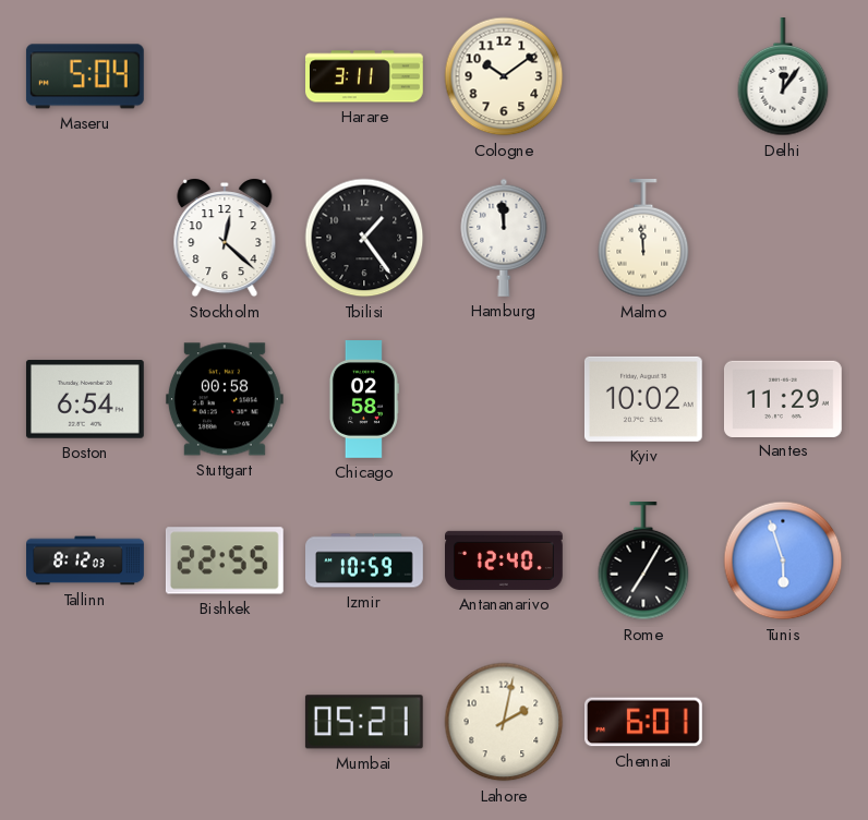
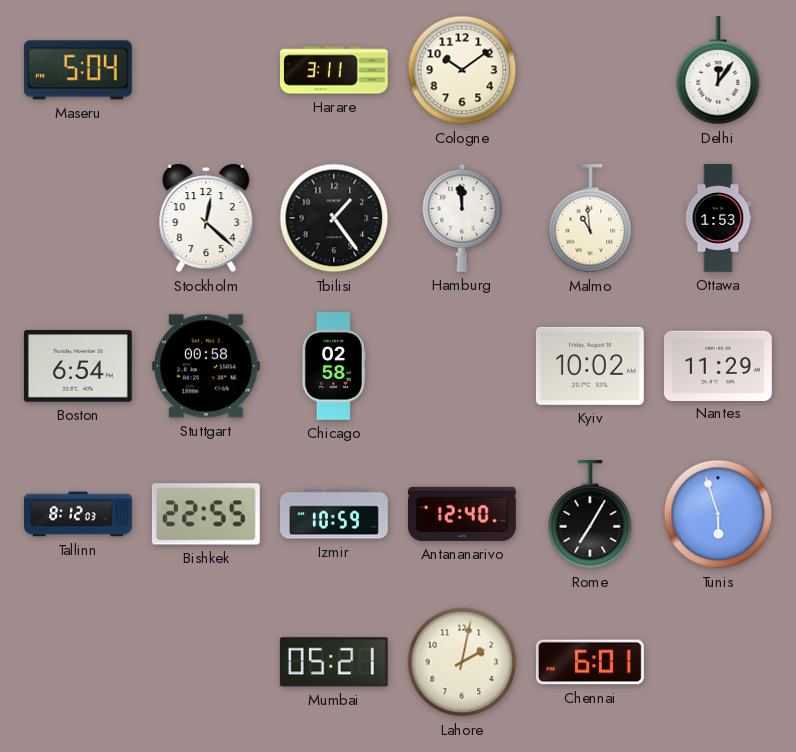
Malmo: 11:59 -> 10:59
Ottawa: none -> 1:53
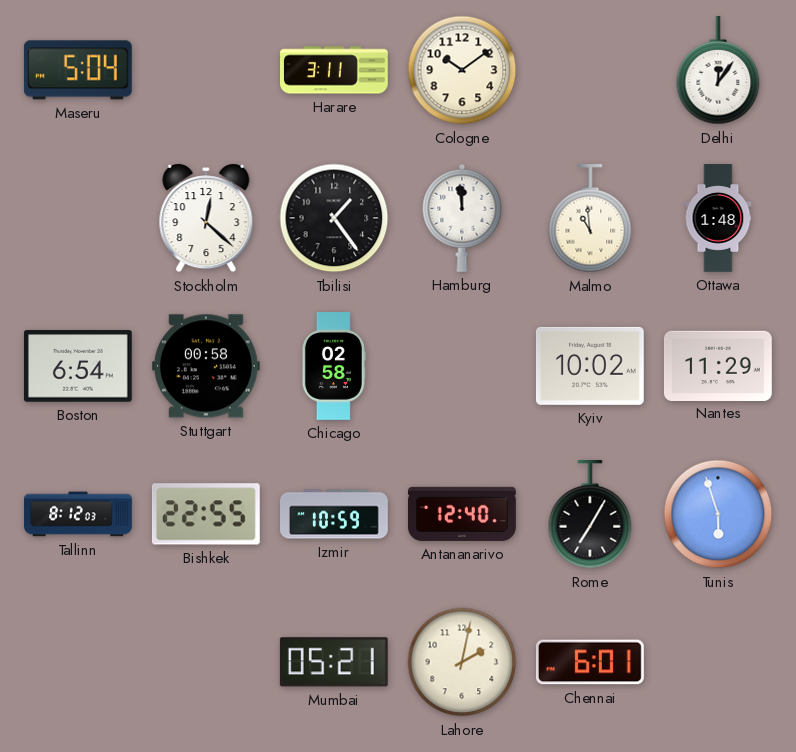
Ottawa: 1:53 -> 1:48
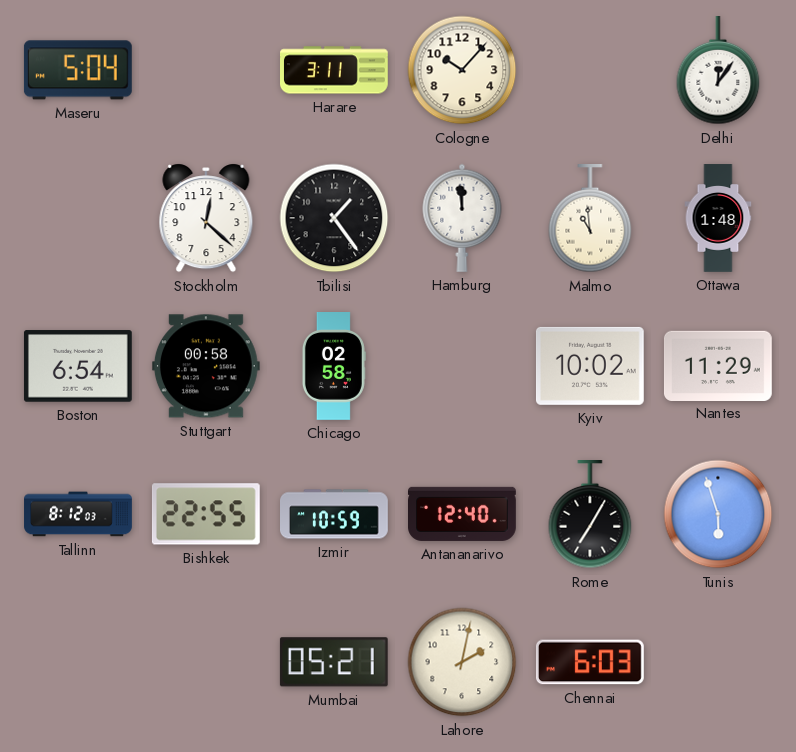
Cologne: 10:09 -> 10:07
Chennai: 6:01 -> 6:03
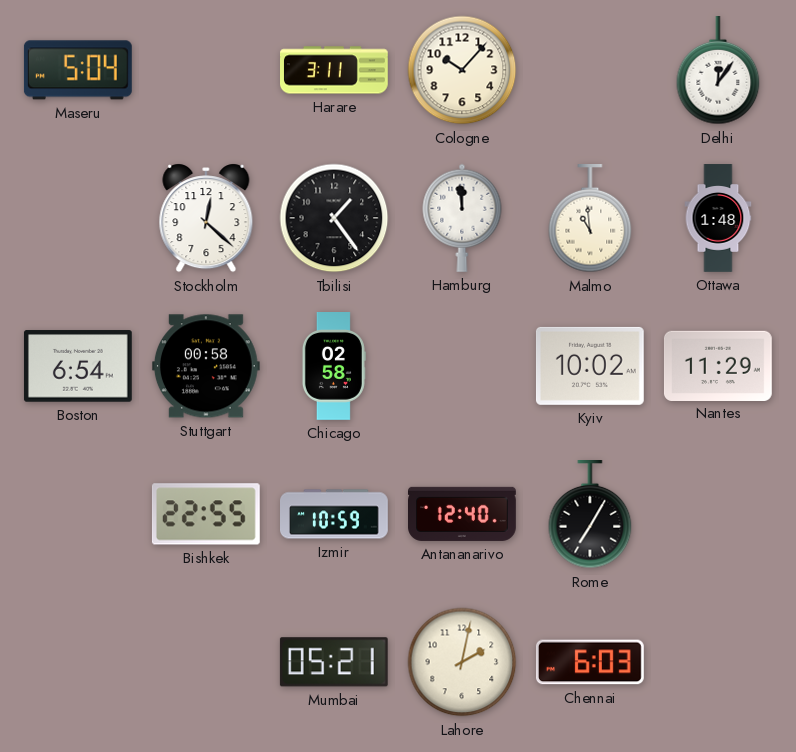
Tallinn: 8:12 -> none
Tunis: 5:57 -> none
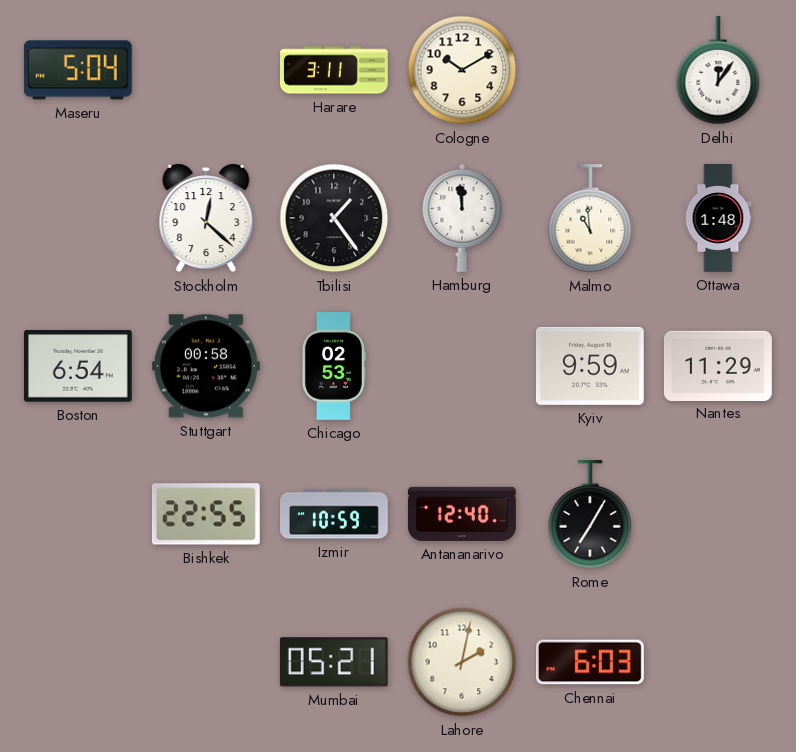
Cologne: 10:07 -> 10:10
Chicago: 02:58 -> 02:53
Kyiv: 10:02 -> 9:59
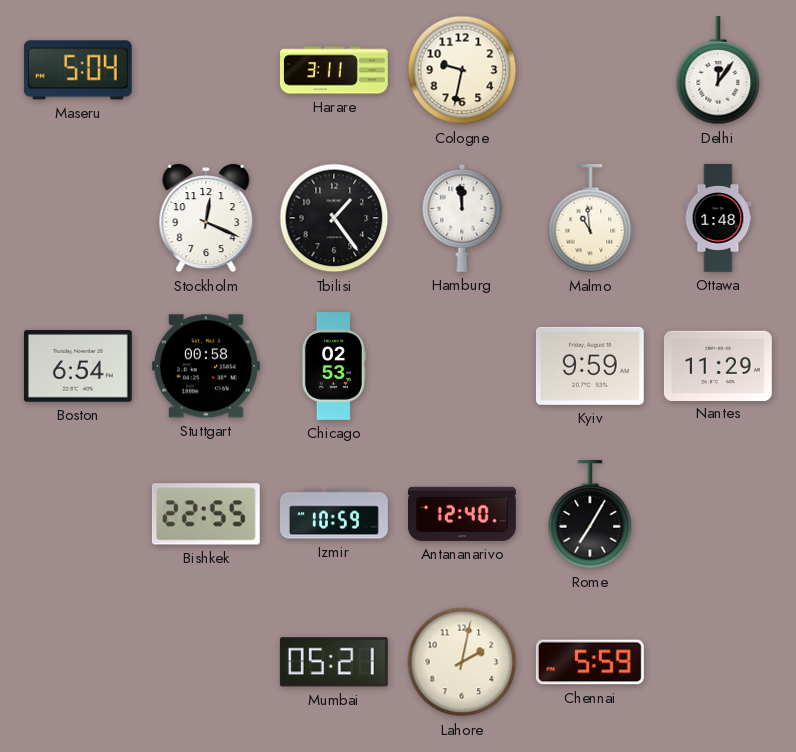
Cologne: 10:10 -> 9:32
Stockholm: 12:22 -> 12:19
Chennai: 6:03 -> 5:59
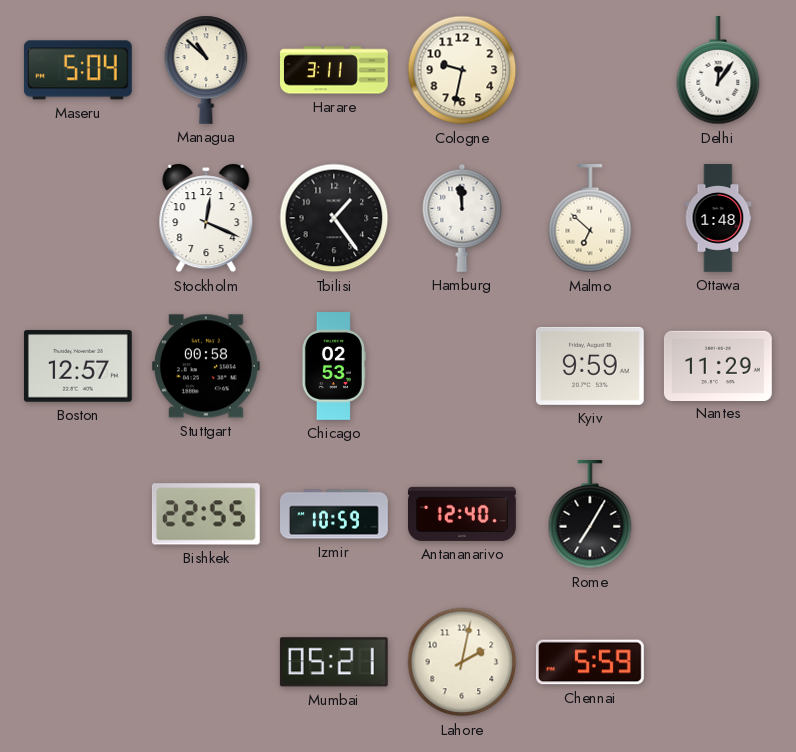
Managua: none -> 10:52
Malmo: 10:59 -> 6:52
Boston: 6:54 -> 12:57
